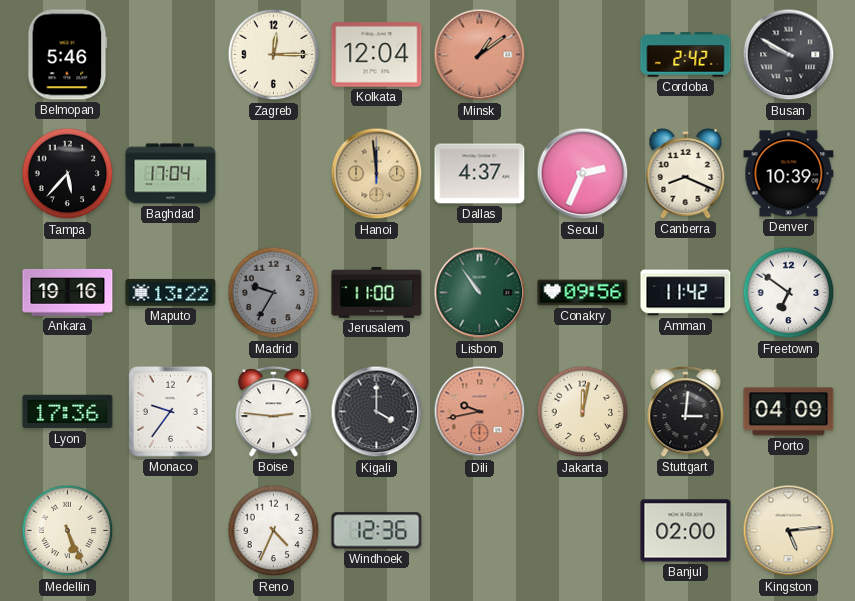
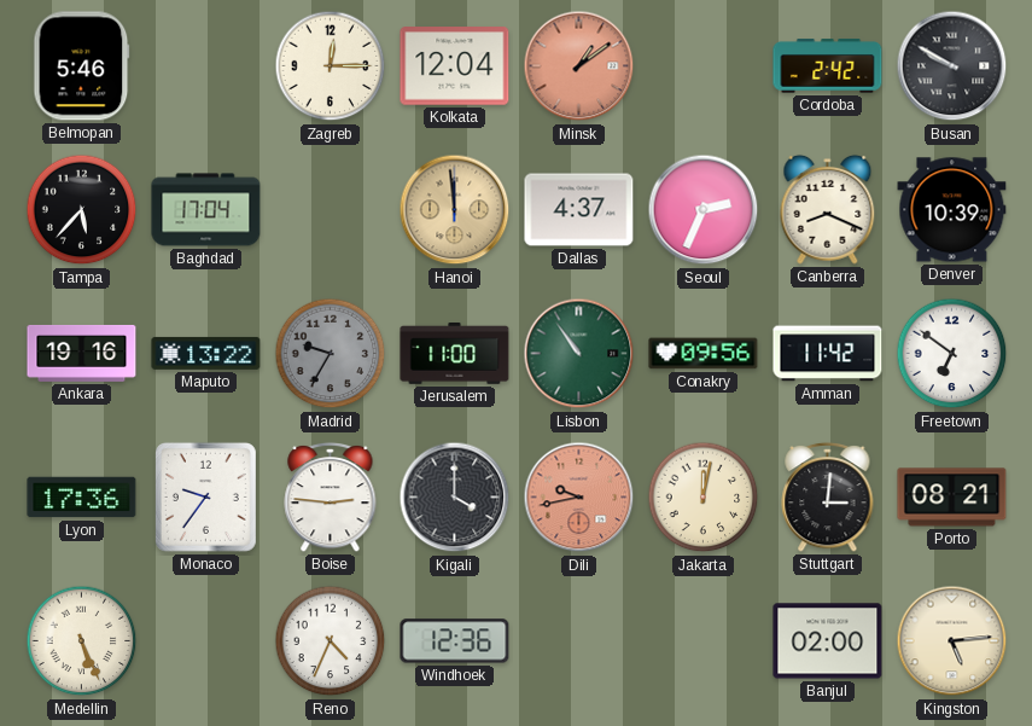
Porto: 04:09 -> 08:21
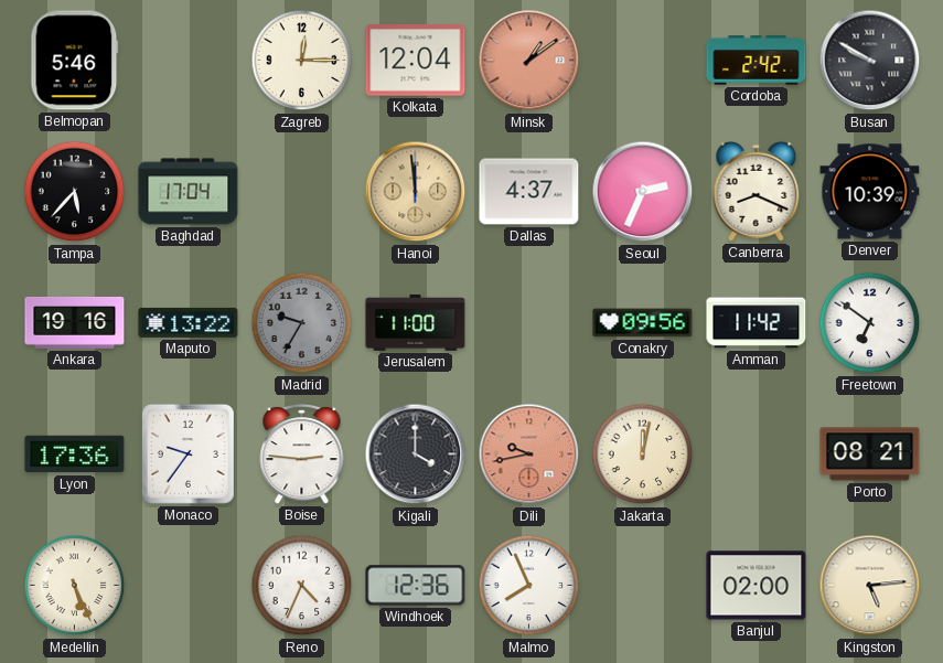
Lisbon: 10:54 -> none
Stuttgart: 3:01 -> none
Malmo: none -> 7:56
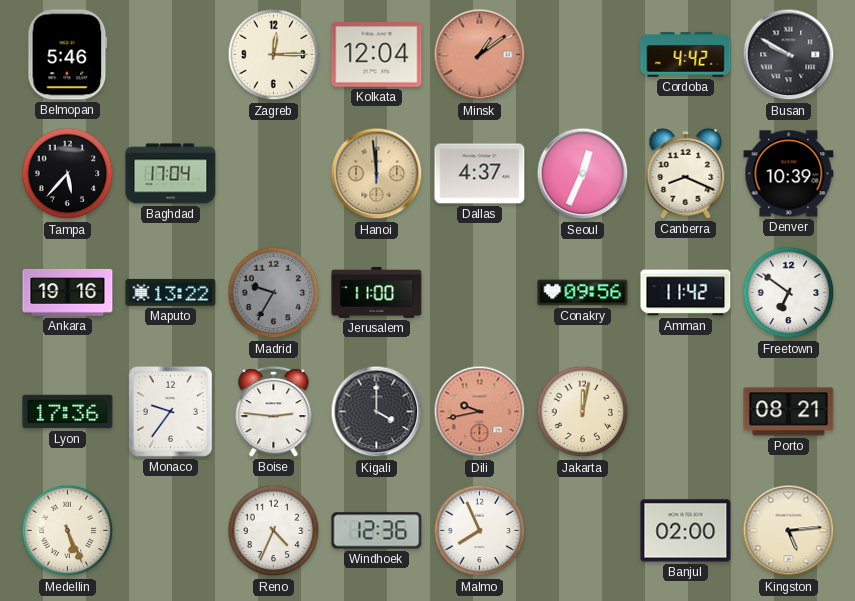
Cordoba: 2:42 -> 4:42
Seoul: 2:34 -> 12:34
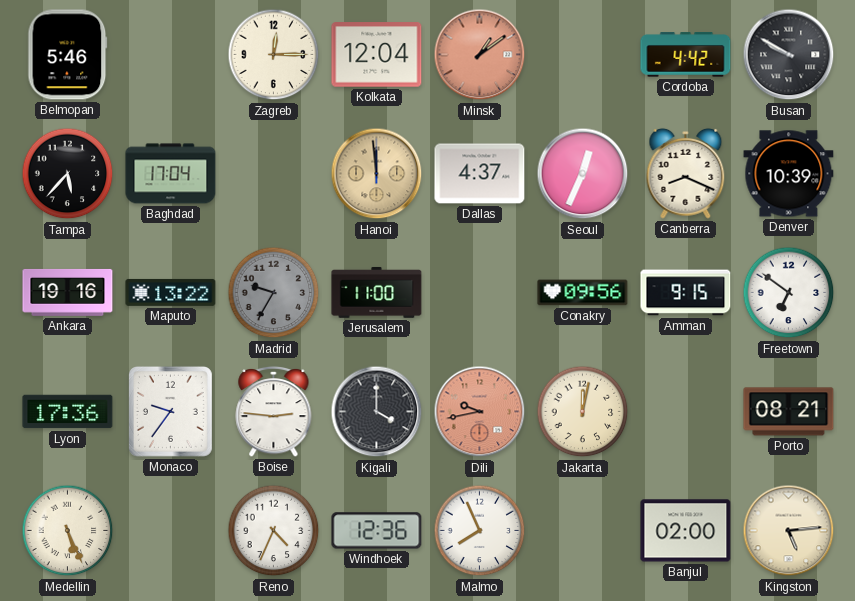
Amman: 11:42 -> 9:15
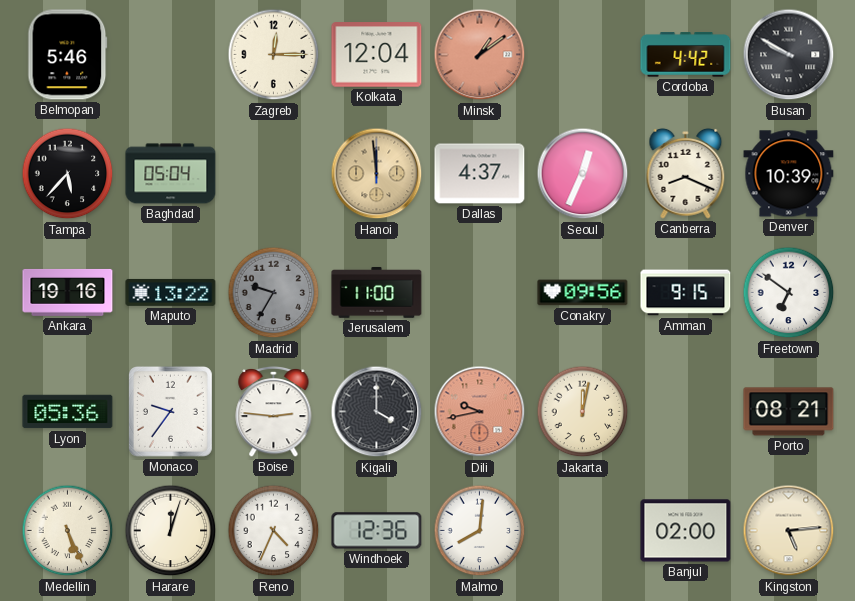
Baghdad: 17:04 -> 05:04
Lyon: 17:36 -> 05:36
Harare: none -> 12:03
Malmo: 7:56 -> 8:01
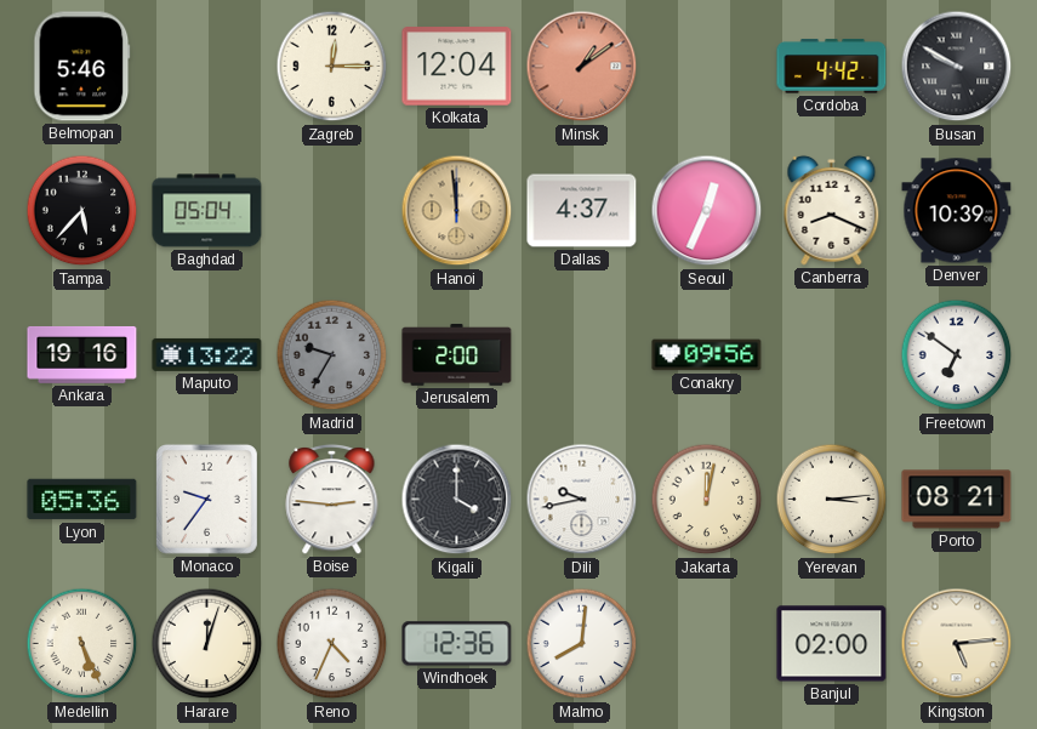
Jerusalem: 11:00 -> 2:00
Amman: 9:15 -> none
Dili dial: salmon -> white
Yerevan: none -> 3:14
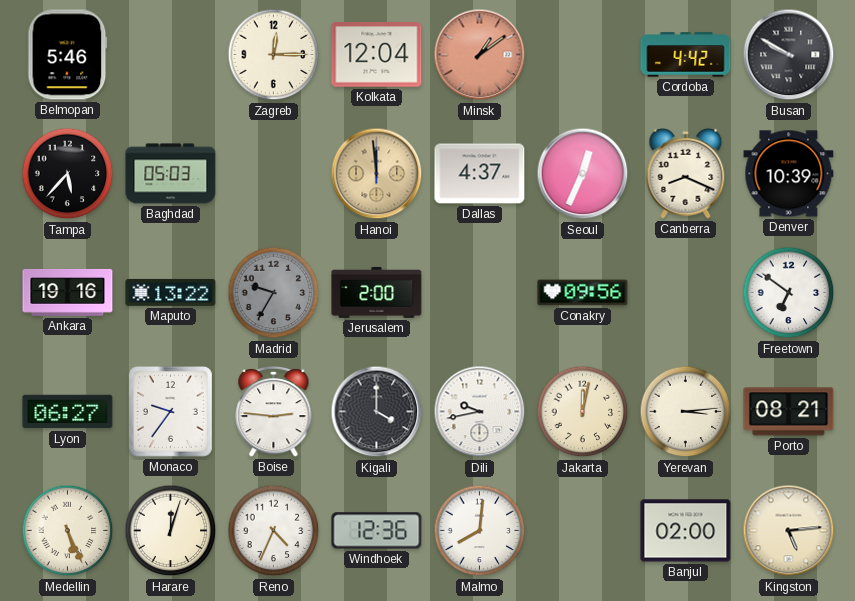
Baghdad: 05:04 -> 05:03
Lyon: 05:36 -> 06:27
